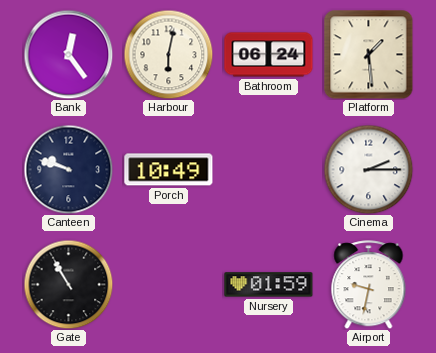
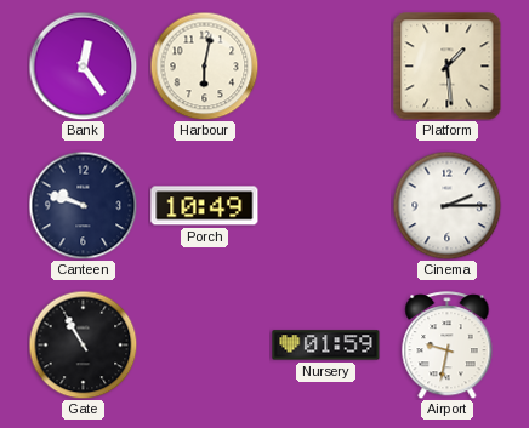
Bathroom: 06:24 -> none
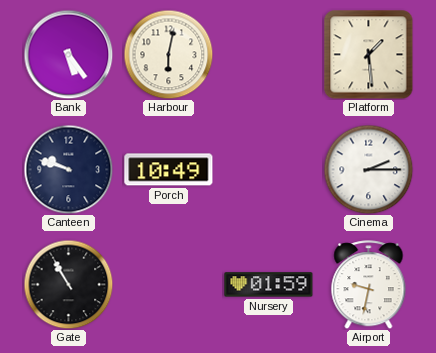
Bank: 12:24 -> 5:24
